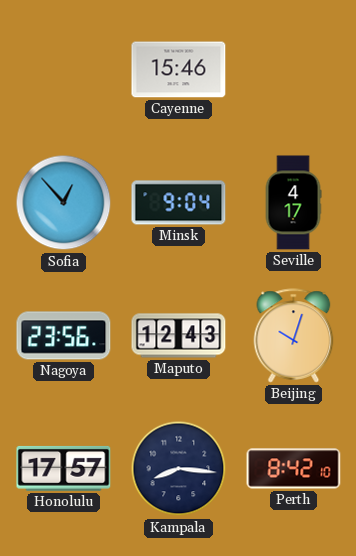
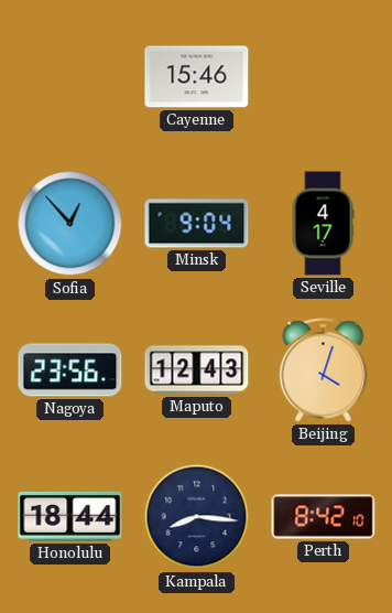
Beijing: 10:03 -> 4:03
Honolulu: 17:57 -> 18:44
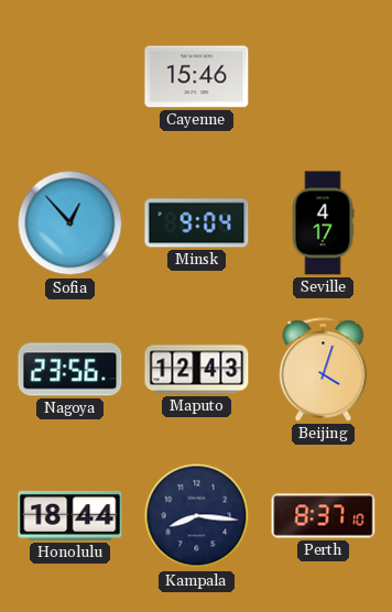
Perth: 8:42 -> 8:37
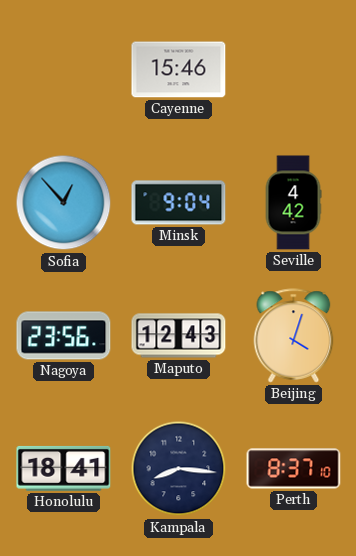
Seville: 4:17 -> 4:42
Honolulu: 18:44 -> 18:41
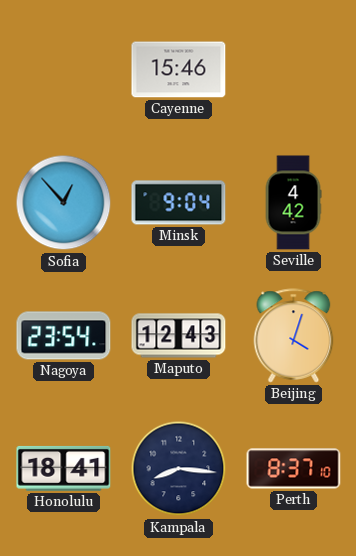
Nagoya: 23:56 -> 23:54
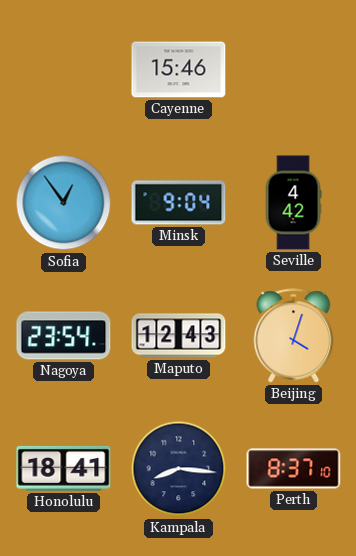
Sofia: 12:53 -> 12:54
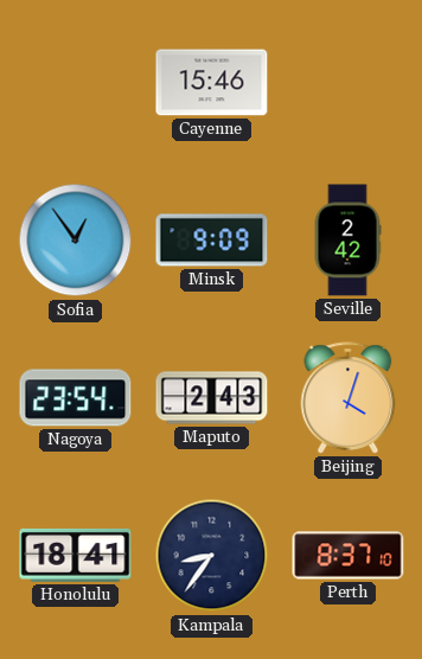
Minsk: 9:04 -> 9:09
Seville: 4:42 -> 2:42
Maputo: 12:43 -> 2:43
Kampala: 8:16 -> 8:36
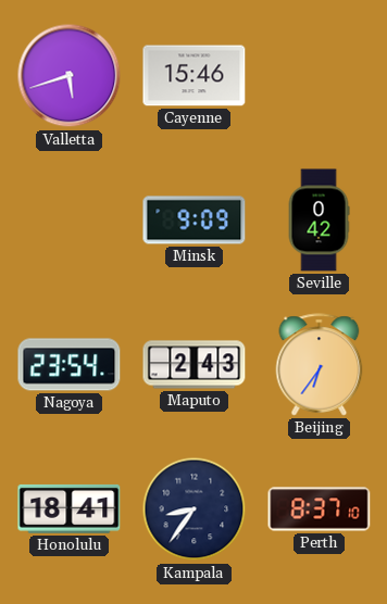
Valletta: none -> 5:42
Sofia: 12:54 -> none
Seville: 2:42 -> 0:42
Beijing: 4:03 -> 6:36
